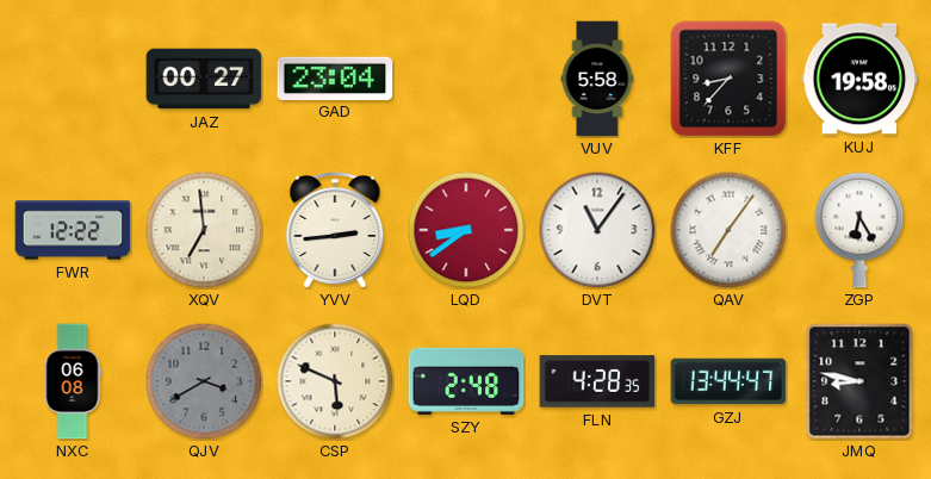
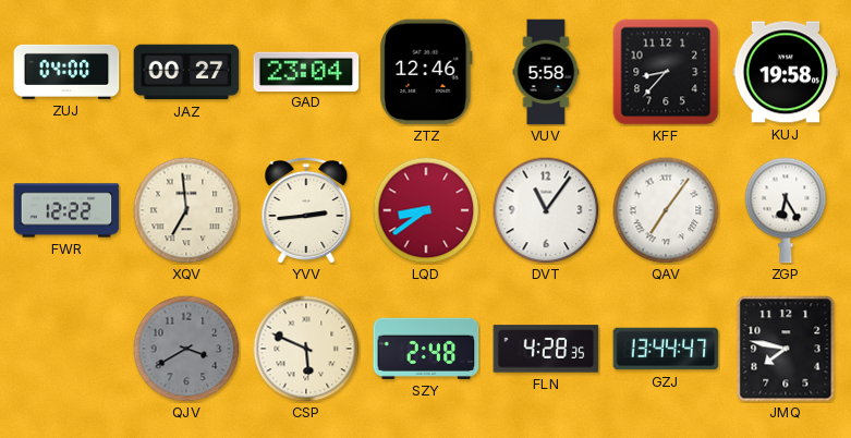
ZUJ: none -> 04:00
ZTZ: none -> 12:46
NXC: 06:08 -> none
JMQ: 8:47 -> 7:47
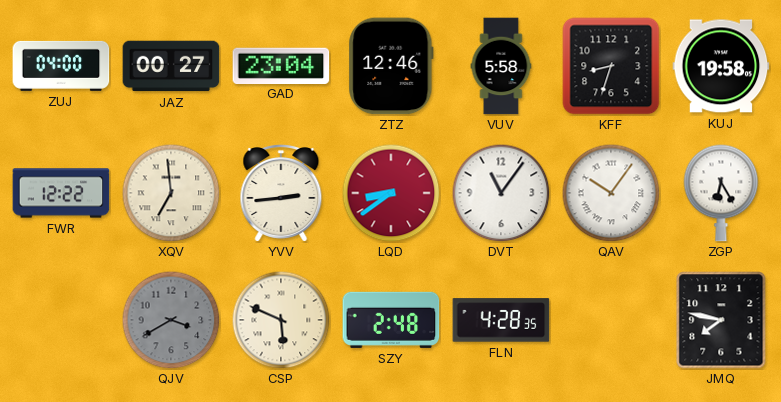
KFF: 8:37 -> 8:33
QAV: 7:06 -> 10:06
GZJ: 13:44 -> none
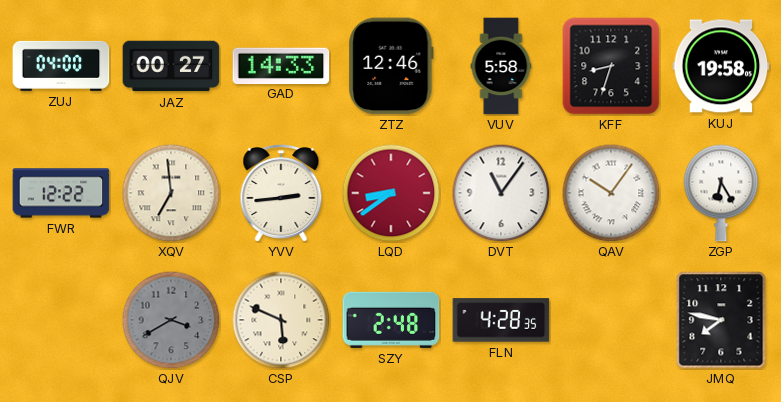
GAD: 23:04 -> 14:33
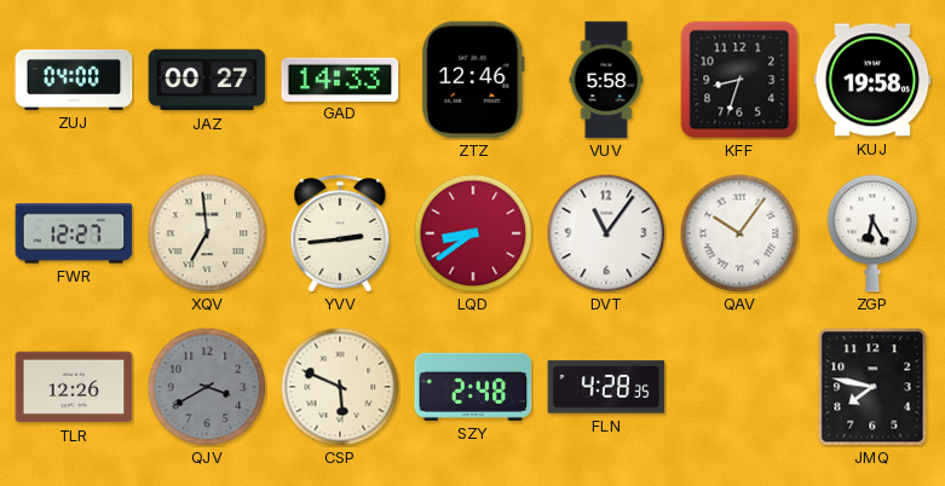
FWR: 12:22 -> 12:27
TLR: none -> 12:26
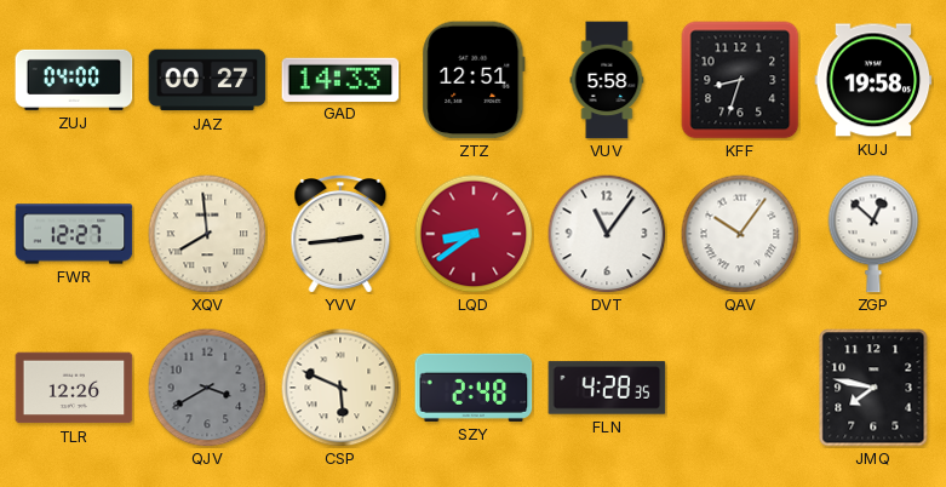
ZTZ: 12:46 -> 12:51
XQV: 6:59 -> 7:59
ZGP: 6:25 -> 12:52
